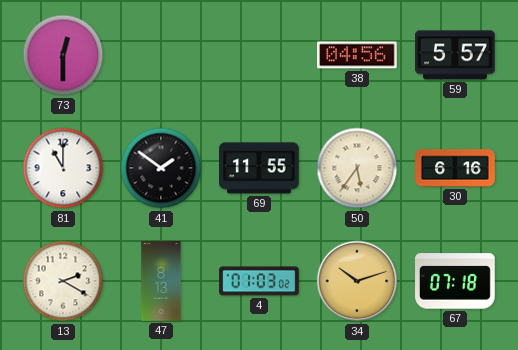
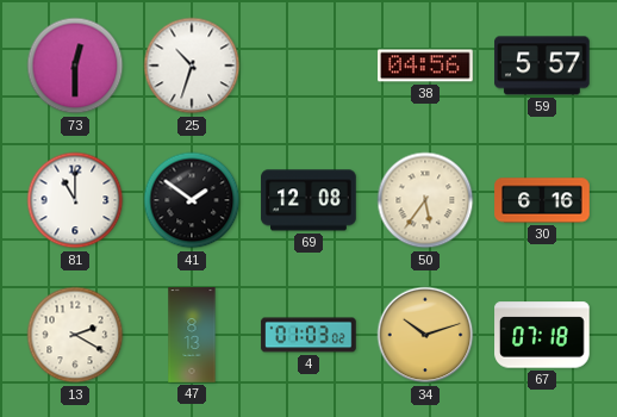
25: none -> 10:33
69: 11:55 -> 12:08
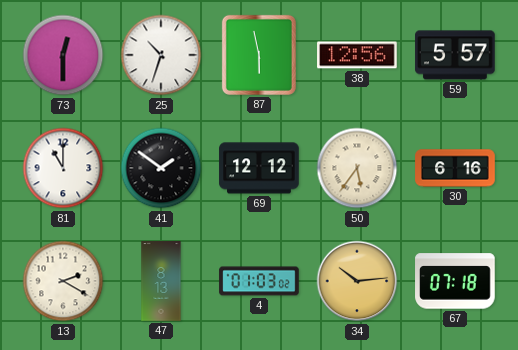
87: none -> 5:58
38: 04:56 -> 12:56
69: 12:08 -> 12:12
34: 10:12 -> 10:14
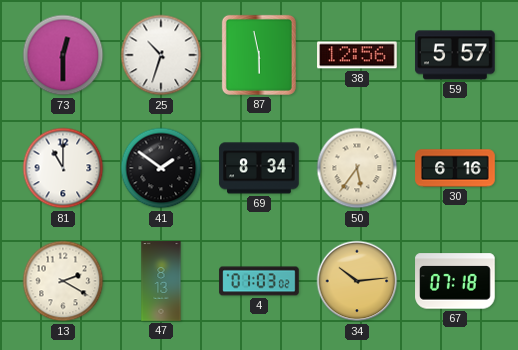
69: 12:12 -> 8:34
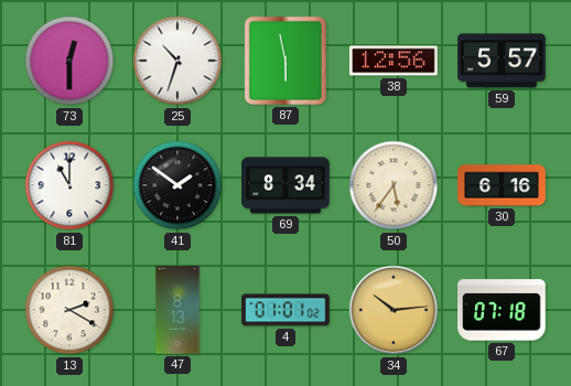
4: 01:03 -> 01:01
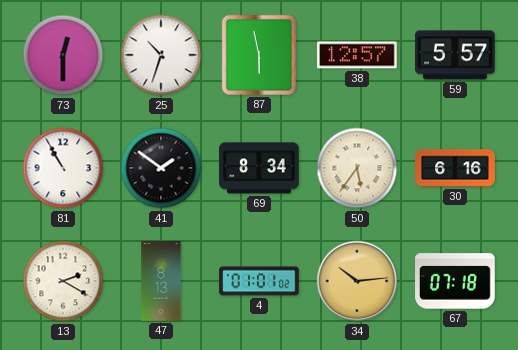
38: 12:56 -> 12:57
81: 11:00 -> 10:55
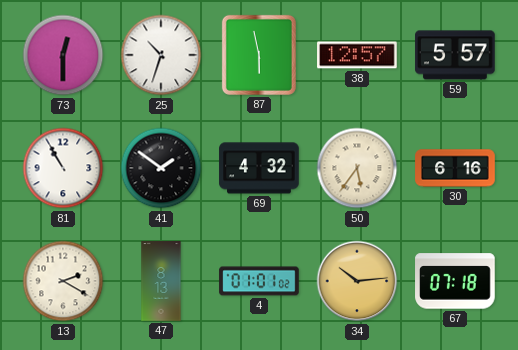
69: 8:34 -> 4:32
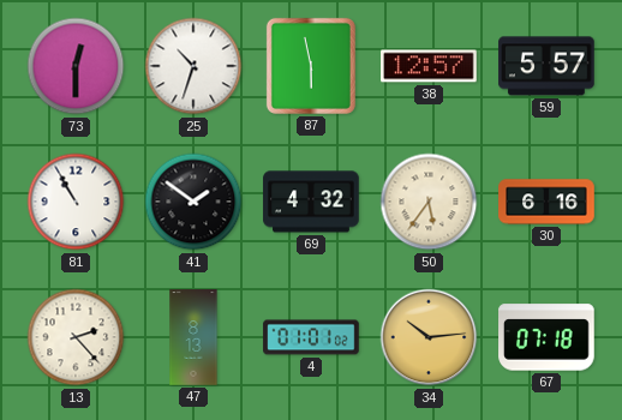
13: 2:20 -> 2:23
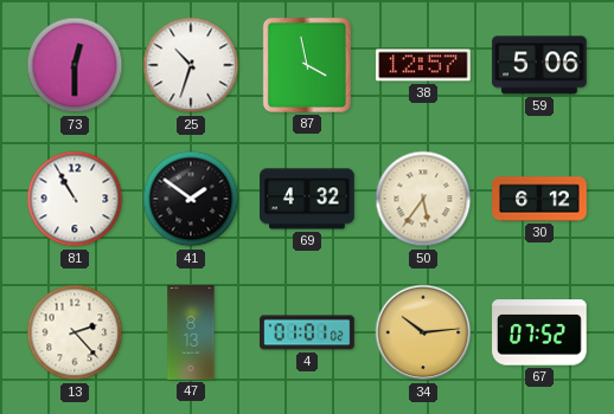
87: 5:58 -> 3:58
59: 5:57 -> 5:06
30: 6:16 -> 6:12
67: 07:18 -> 07:52
